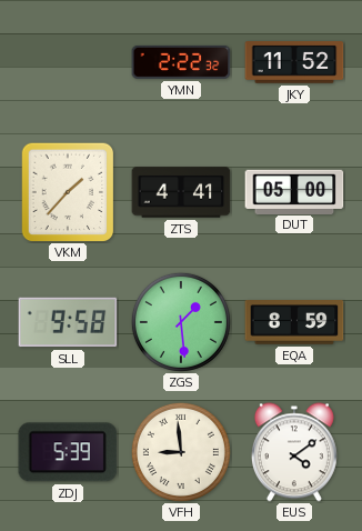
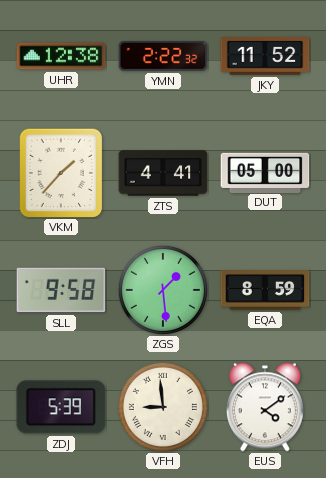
UHR: none -> 12:38
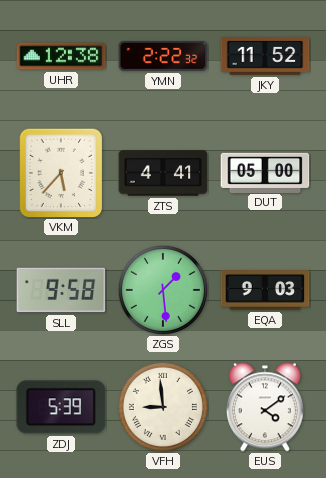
VKM: 1:37 -> 5:37
EQA: 8:59 -> 9:03
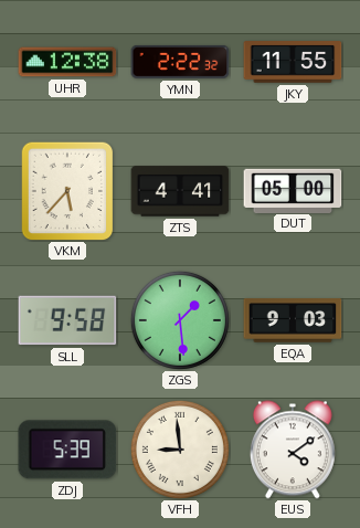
JKY: 11:52 -> 11:55
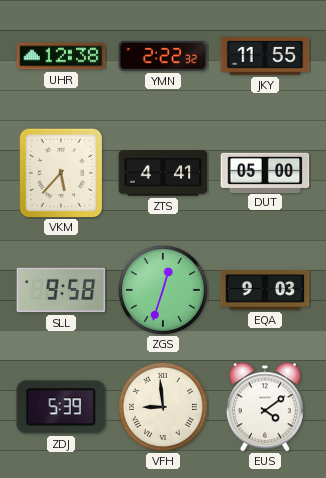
ZGS: 1:29 -> 12:33
